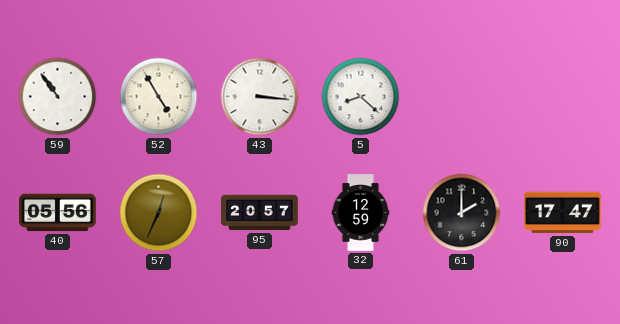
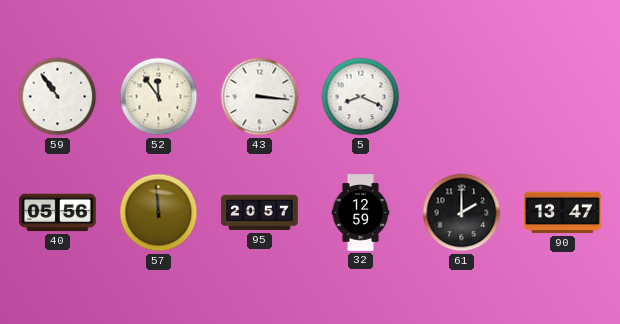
52: 4:55 -> 11:54
5: 8:22 -> 8:19
57: 12:34 -> 11:59
90: 17:47 -> 13:47
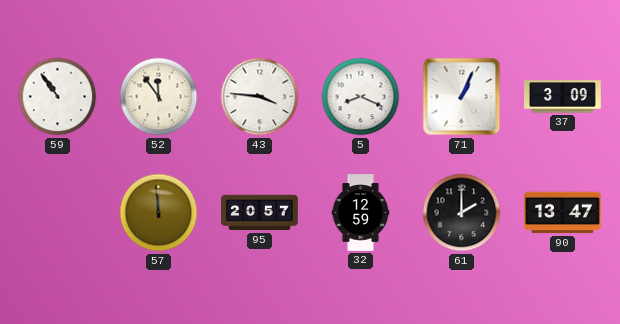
43: 3:16 -> 3:46
71: none -> 1:04
37: none -> 3:09
40: 05:56 -> none
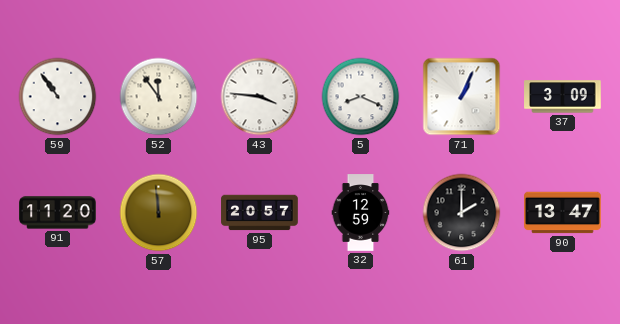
91: none -> 11:20
